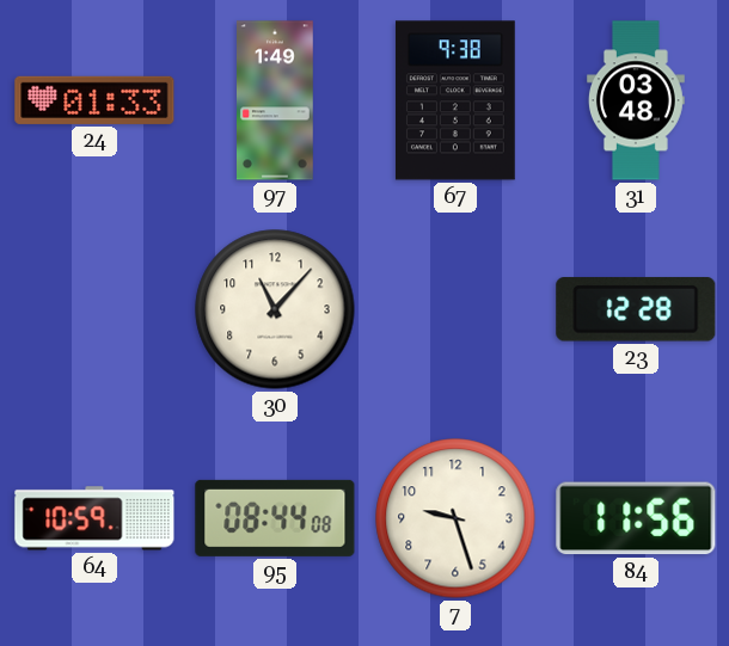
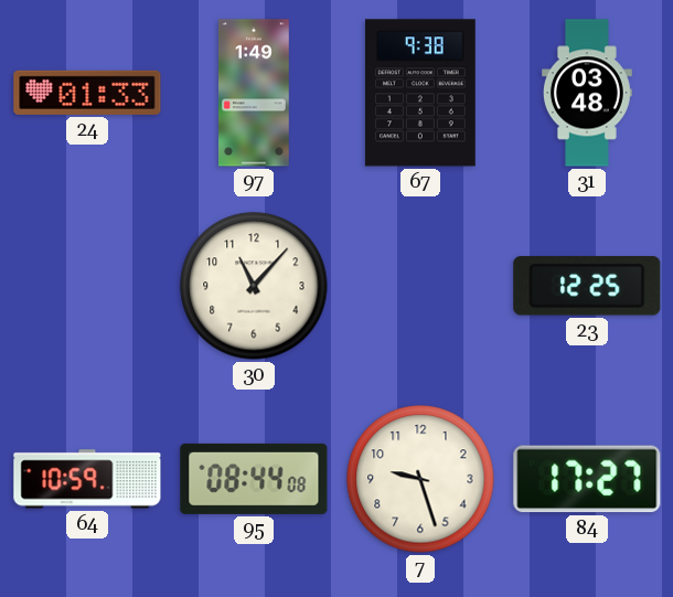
23: 12:28 -> 12:25
84: 11:56 -> 17:27
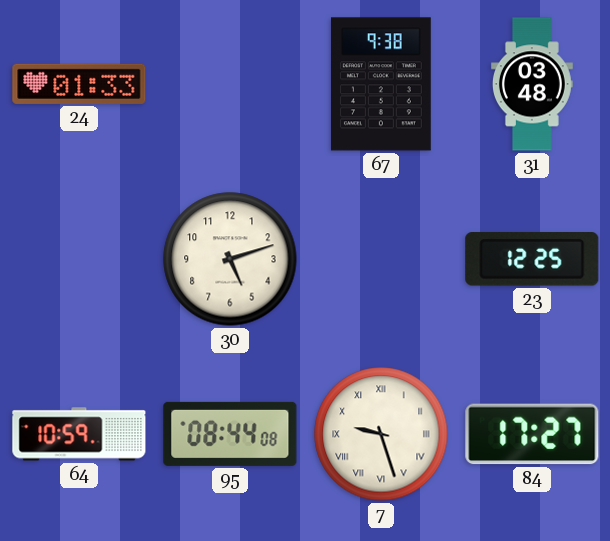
97: 1:49 -> none
30: 11:07 -> 5:12
7 numerals: Arabic -> Roman
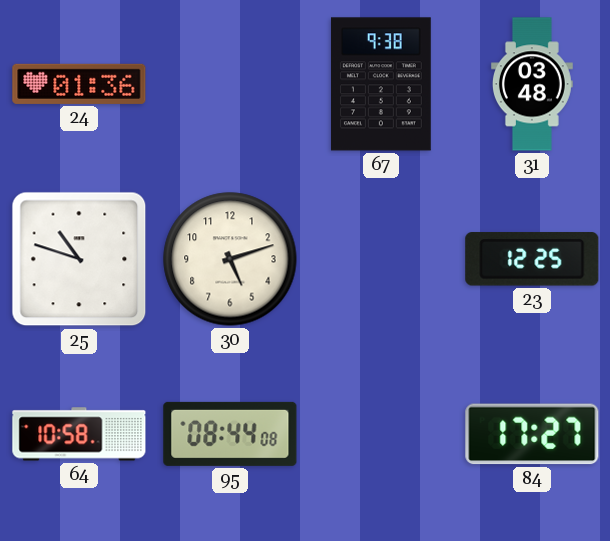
24: 01:33 -> 01:36
25: none -> 10:48
64: 10:59 -> 10:58
7: 9:27 -> none
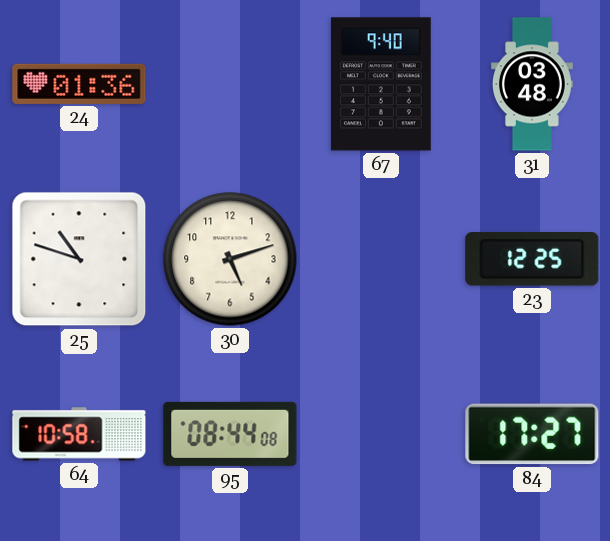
67: 9:38 -> 9:40
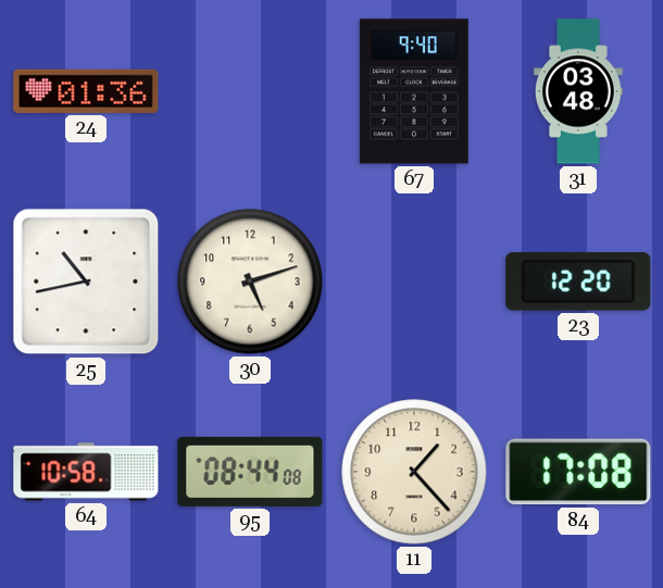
25: 10:48 -> 10:43
23: 12:25 -> 12:20
11: none -> 1:23
84: 17:27 -> 17:08
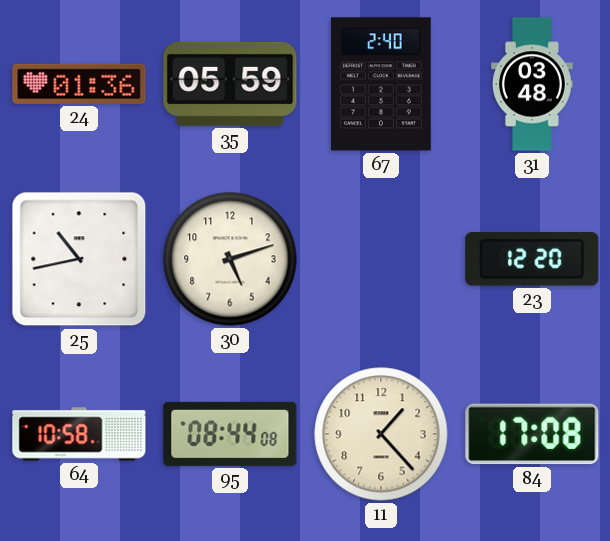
35: none -> 05:59
67: 9:40 -> 2:40
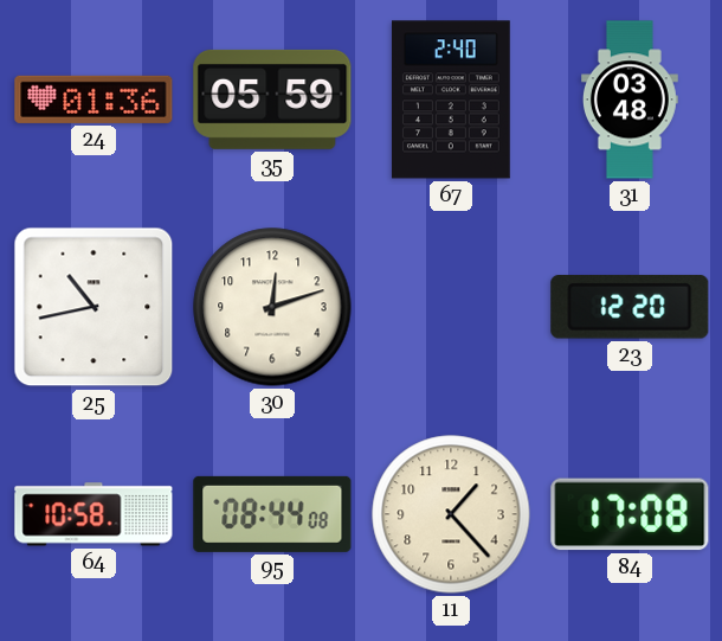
30: 5:12 -> 12:12
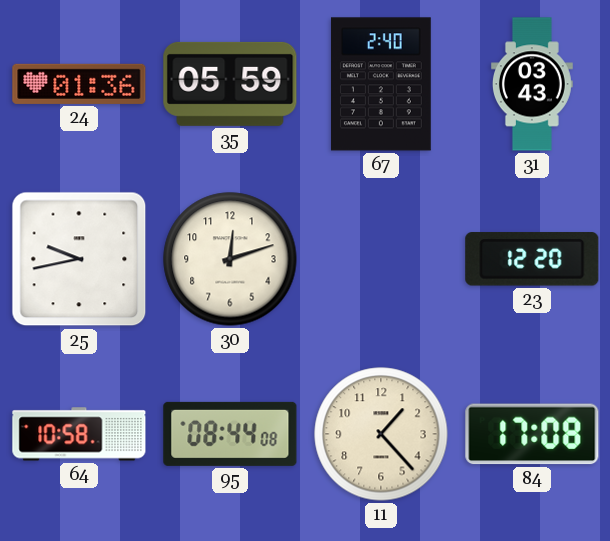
31: 03:48 -> 03:43
25: 10:43 -> 9:43
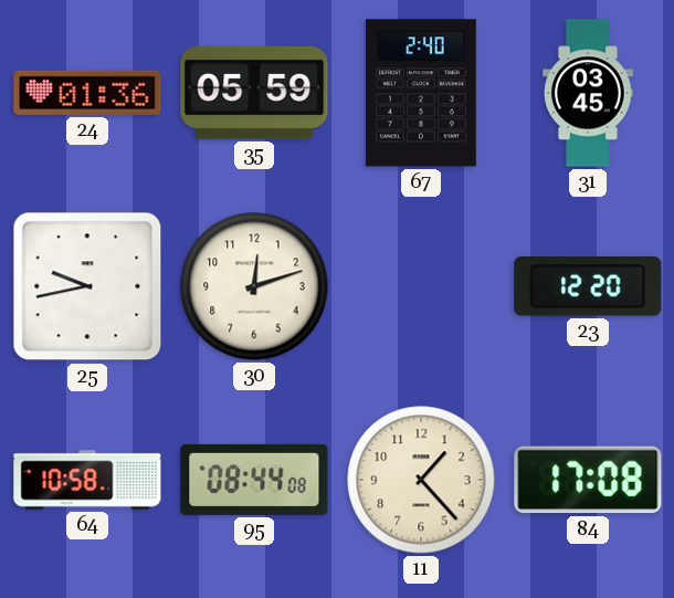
31: 03:43 -> 03:45
